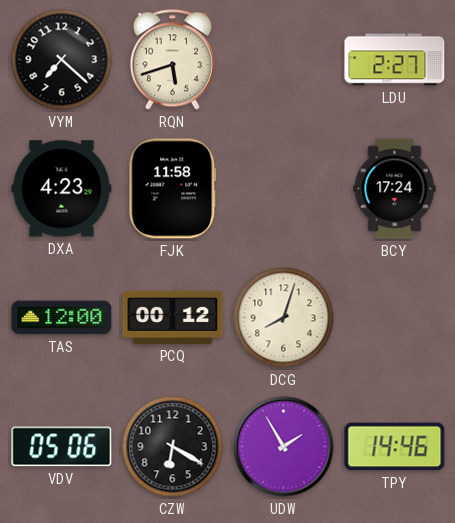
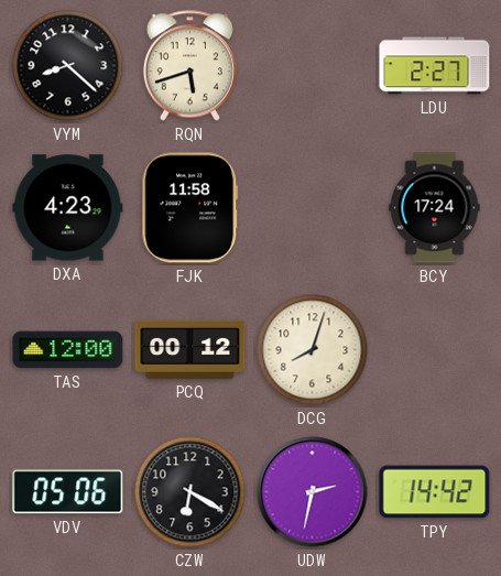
VYM: 7:22 -> 8:22
UDW: 1:55 -> 2:32
TPY: 14:46 -> 14:42
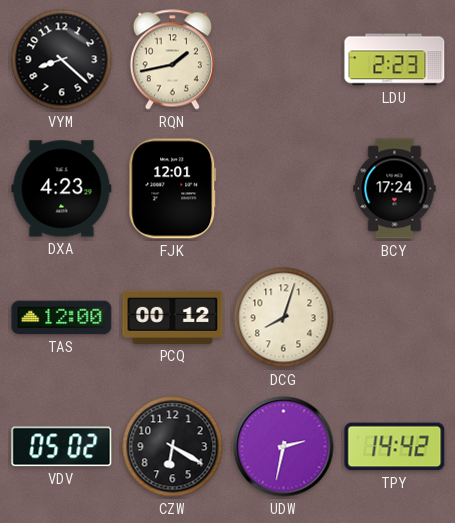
RQN: 5:42 -> 1:43
LDU: 2:27 -> 2:23
FJK: 11:58 -> 12:01
VDV: 05:06 -> 05:02
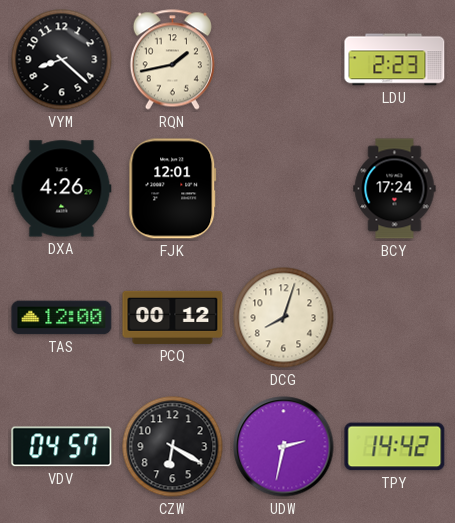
DXA: 4:23 -> 4:26
VDV: 05:02 -> 04:57
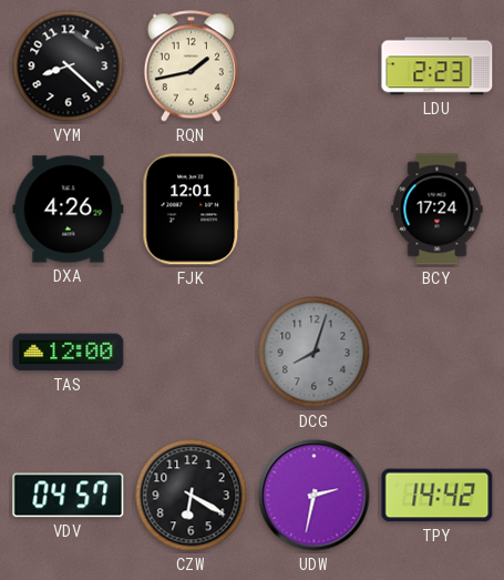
PCQ: 00:12 -> none
DCG dial: cream -> grey
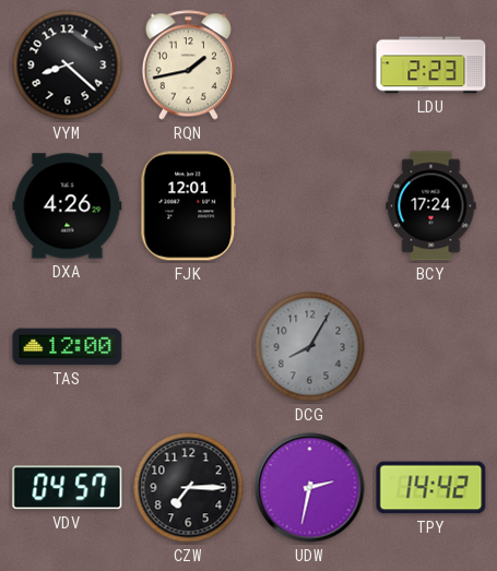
DCG: 8:03 -> 8:05
CZW: 6:20 -> 7:15
